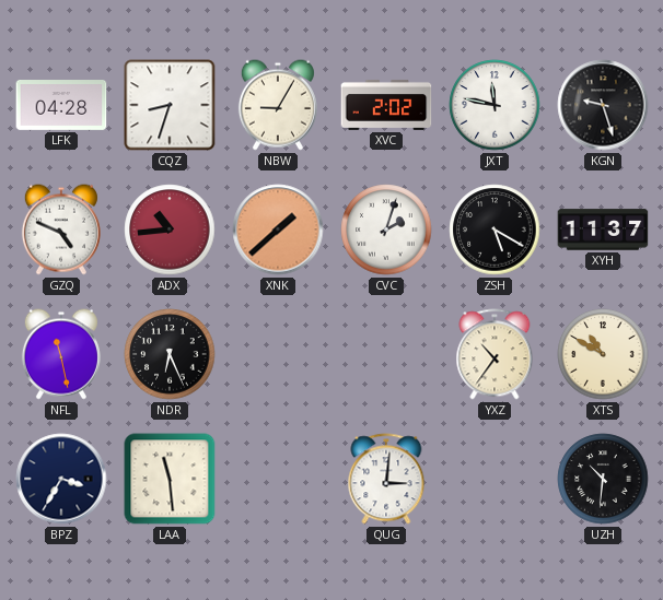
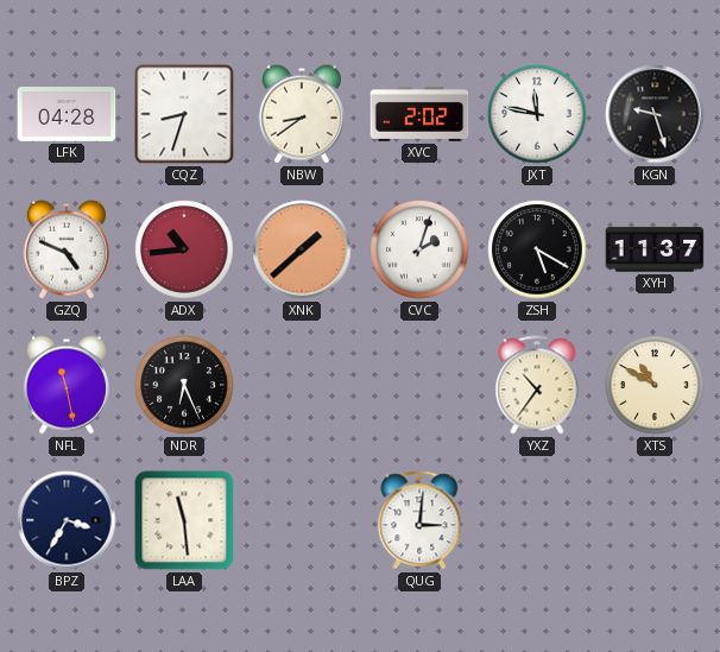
NBW: 9:05 -> 8:39
UZH: 10:31 -> none
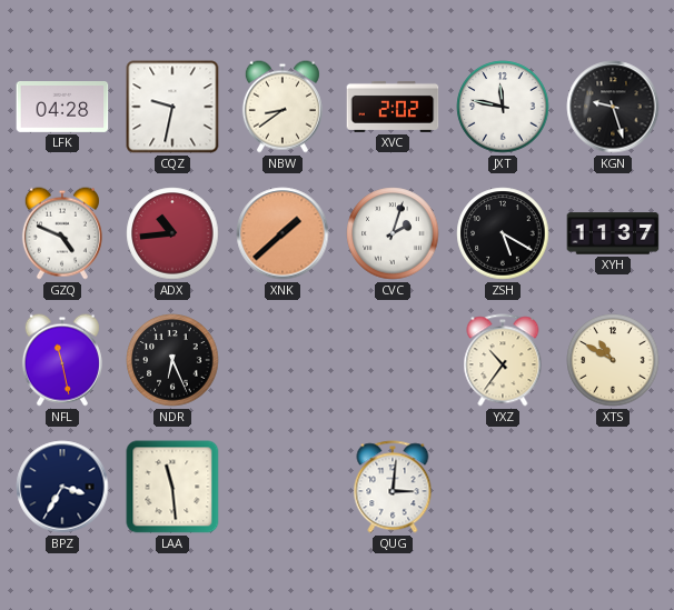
CQZ: 8:33 -> 9:32
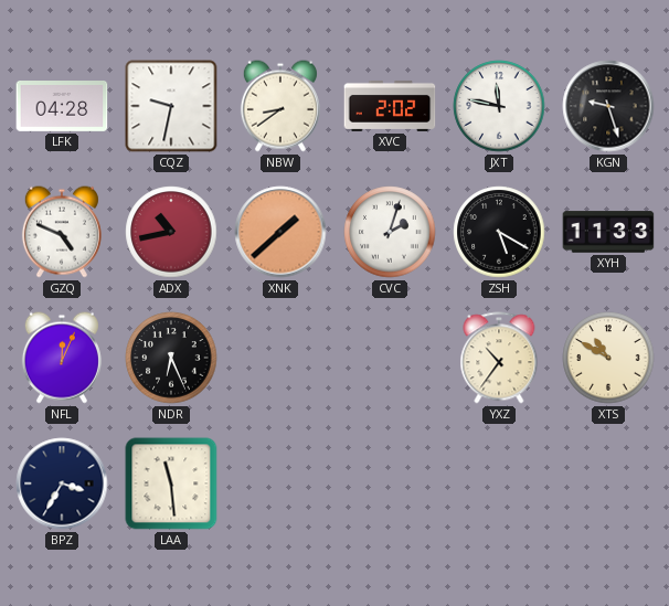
ADX: 10:44 -> 10:43
XYH: 11:37 -> 11:33
NFL: 11:28 -> 12:04
QUG: 3:01 -> none
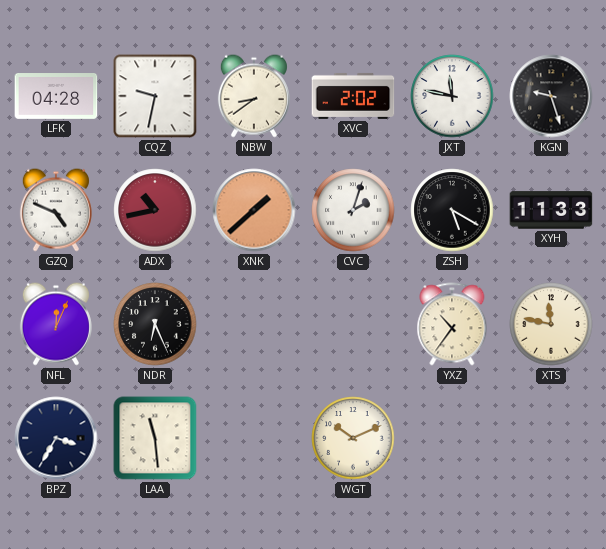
XTS: 10:50 -> 11:47
WGT: none -> 10:11
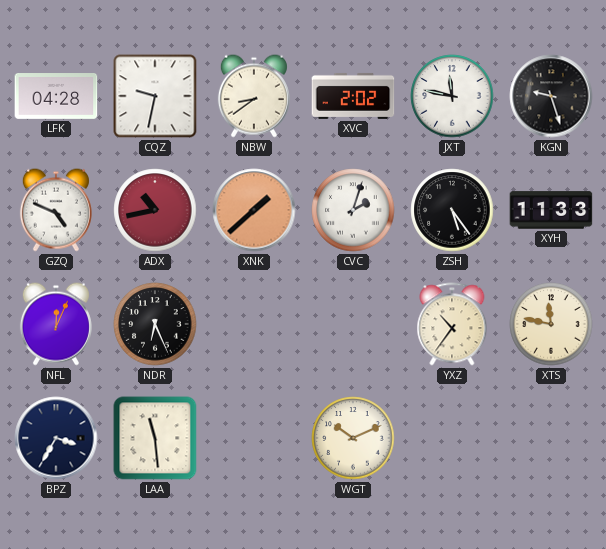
ZSH: 5:20 -> 5:24
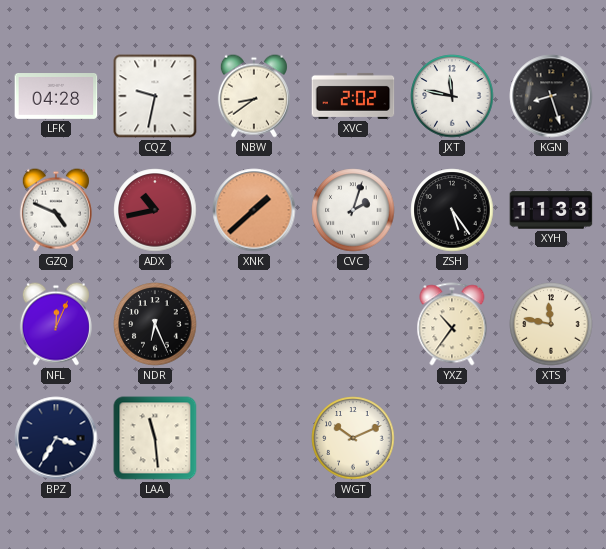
KGN: 9:27 -> 8:27
